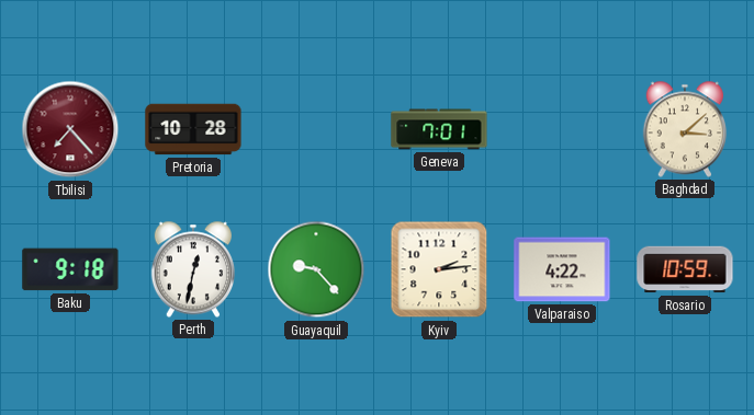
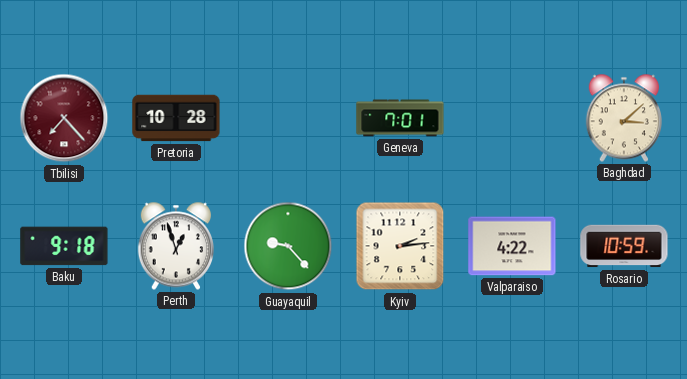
Perth: 12:32 -> 12:57
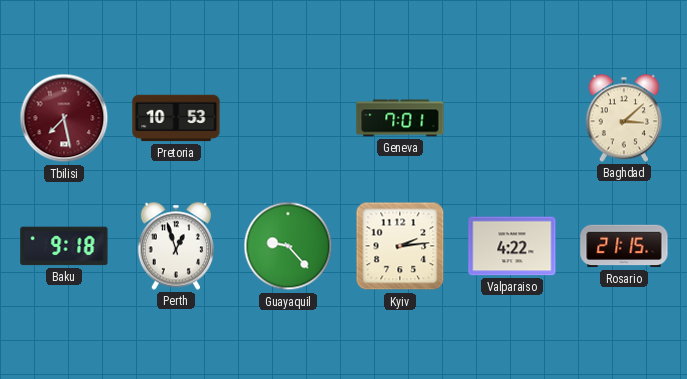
Tbilisi: 7:23 -> 7:28
Pretoria: 10:28 -> 10:53
Rosario: 10:59 -> 21:15
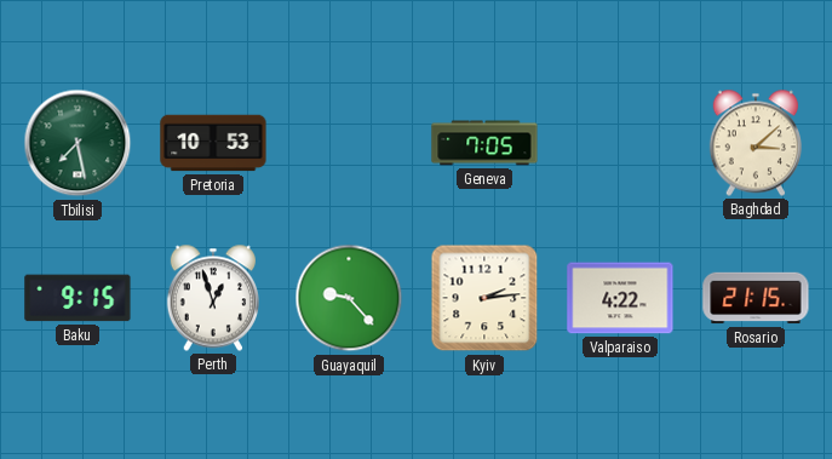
Tbilisi dial: burgundy -> green
Geneva: 7:01 -> 7:05
Baku: 9:18 -> 9:15
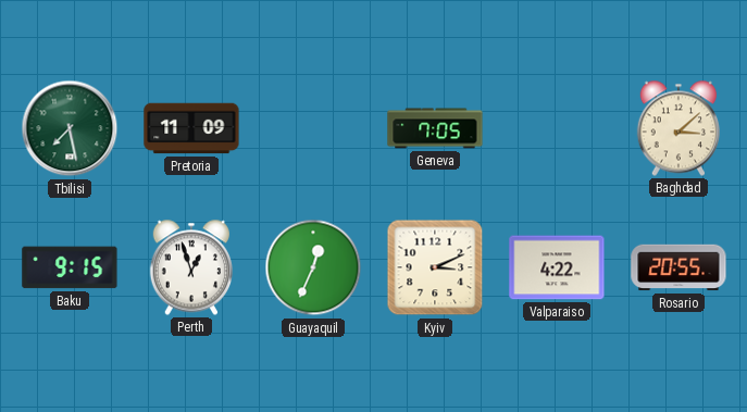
Pretoria: 10:53 -> 11:09
Guayaquil: 9:23 -> 12:34
Kyiv: 2:14 -> 3:11
Rosario: 21:15 -> 20:55
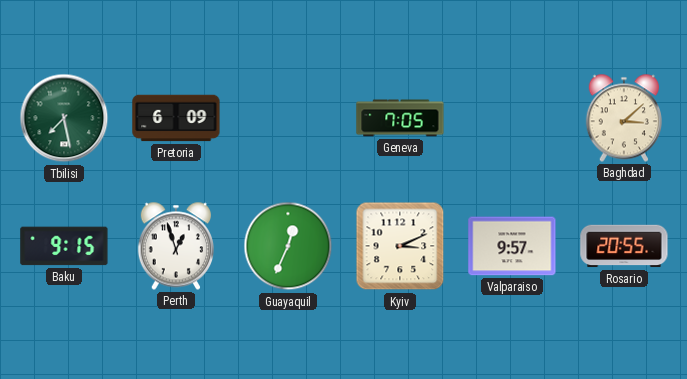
Pretoria: 11:09 -> 6:09
Valparaiso: 4:22 -> 9:57
